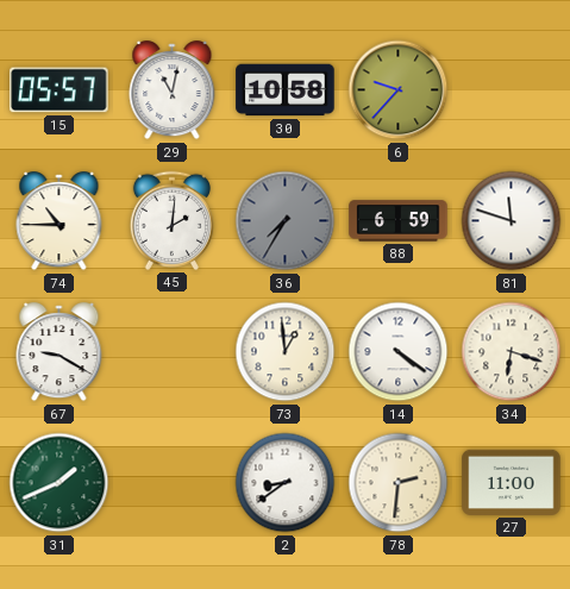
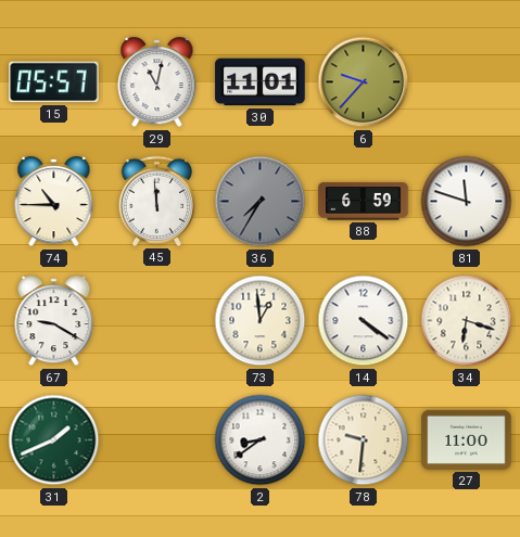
30: 10:58 -> 11:01
45: 2:01 -> 11:59
78: 2:31 -> 9:31
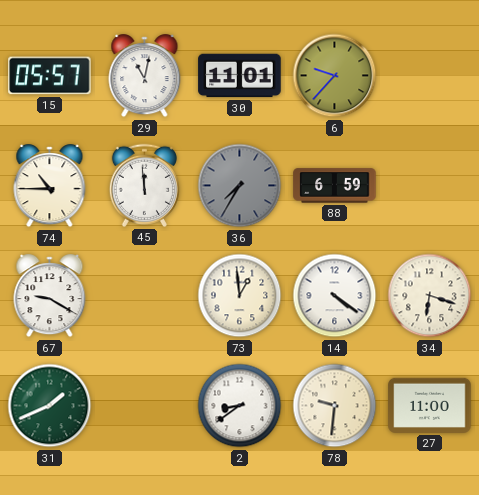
81: 11:48 -> none
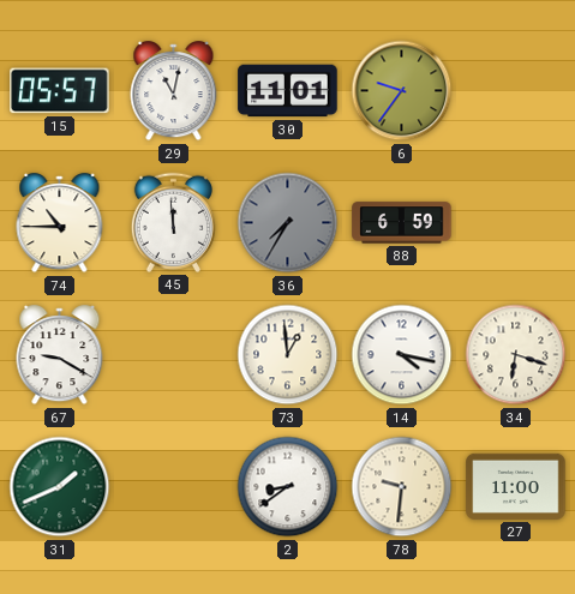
6: 9:37 -> 9:36
14: 4:21 -> 4:17
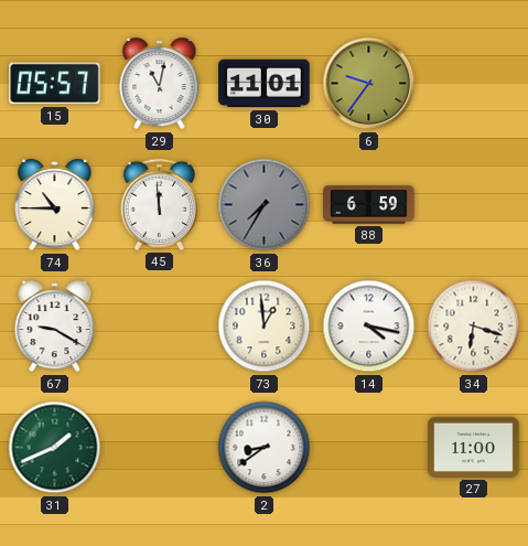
78: 9:31 -> none
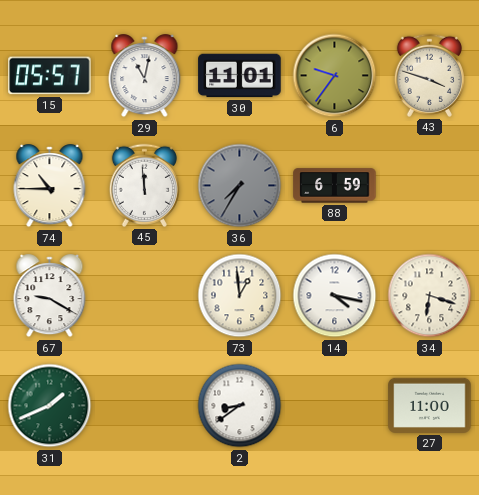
43: none -> 3:48
